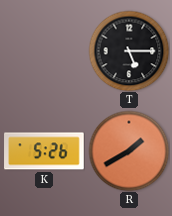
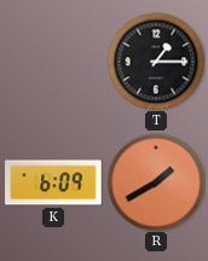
T: 5:15 -> 1:15
K: 5:26 -> 6:09
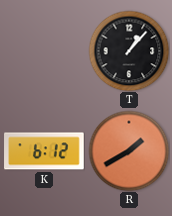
T: 1:15 -> 1:07
K: 6:09 -> 6:12
